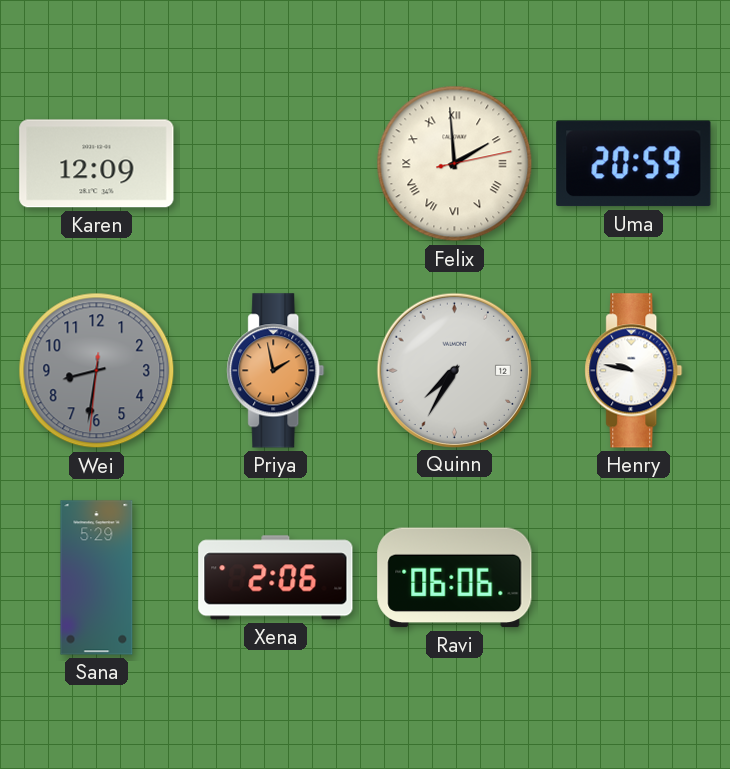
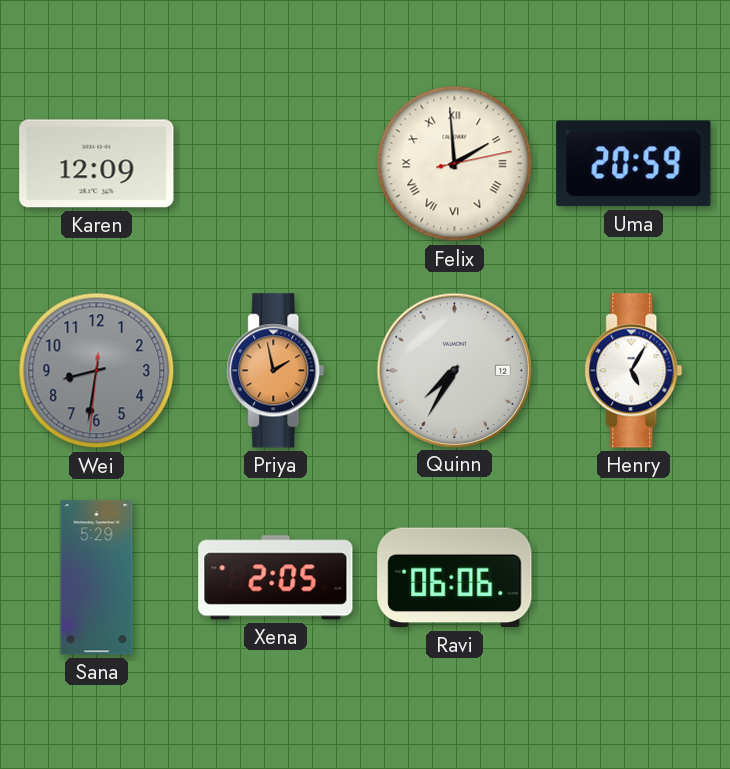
Henry: 9:47 -> 5:05
Xena: 2:06 -> 2:05
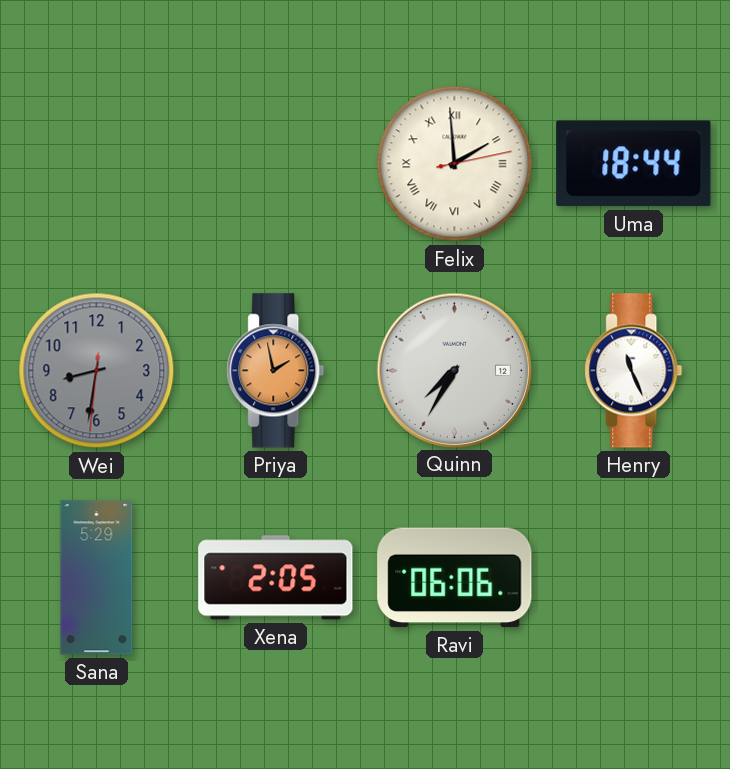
Karen: 12:09 -> none
Uma: 20:59 -> 18:44
Henry: 5:05 -> 11:26
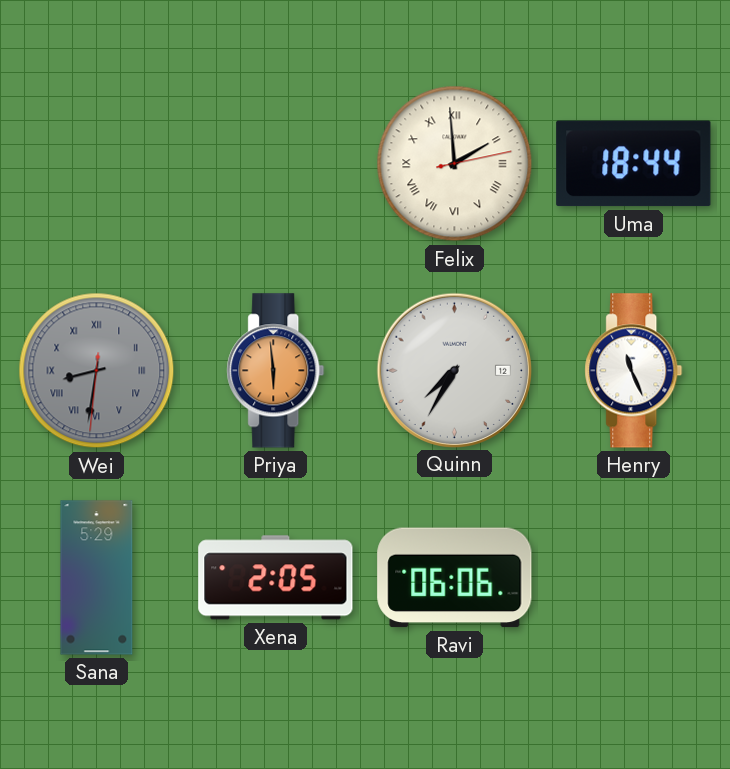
Wei numerals: Arabic -> Roman
Priya: 1:58 -> 5:59
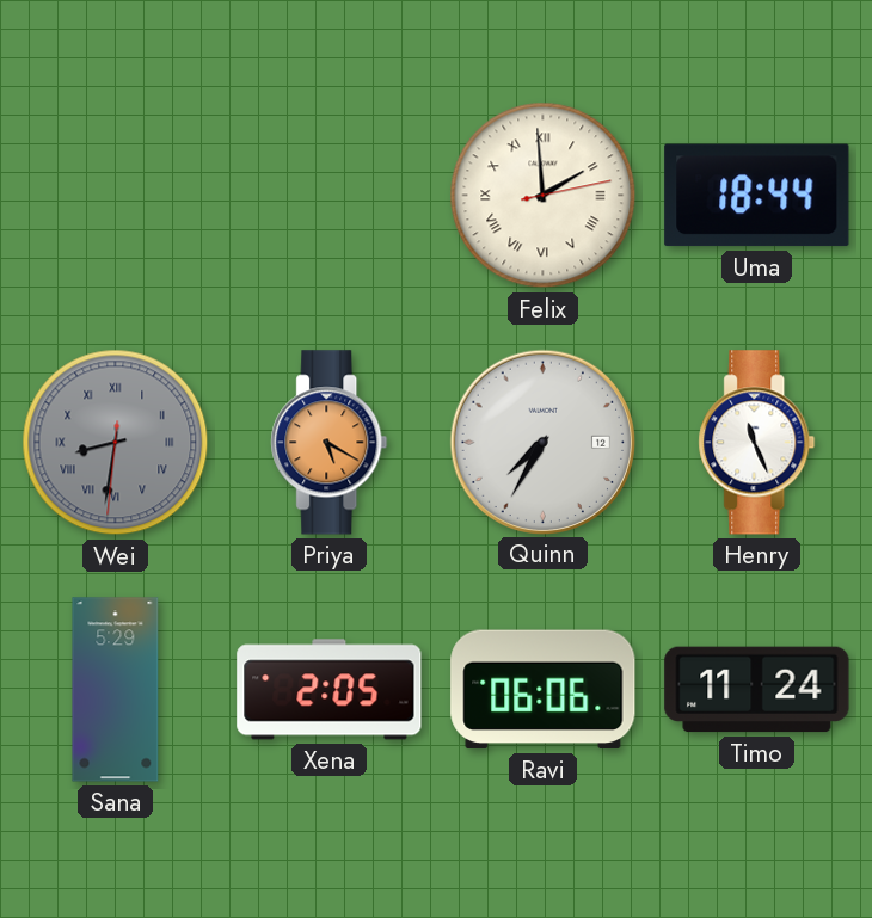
Priya: 5:59 -> 5:20
Timo: none -> 11:24
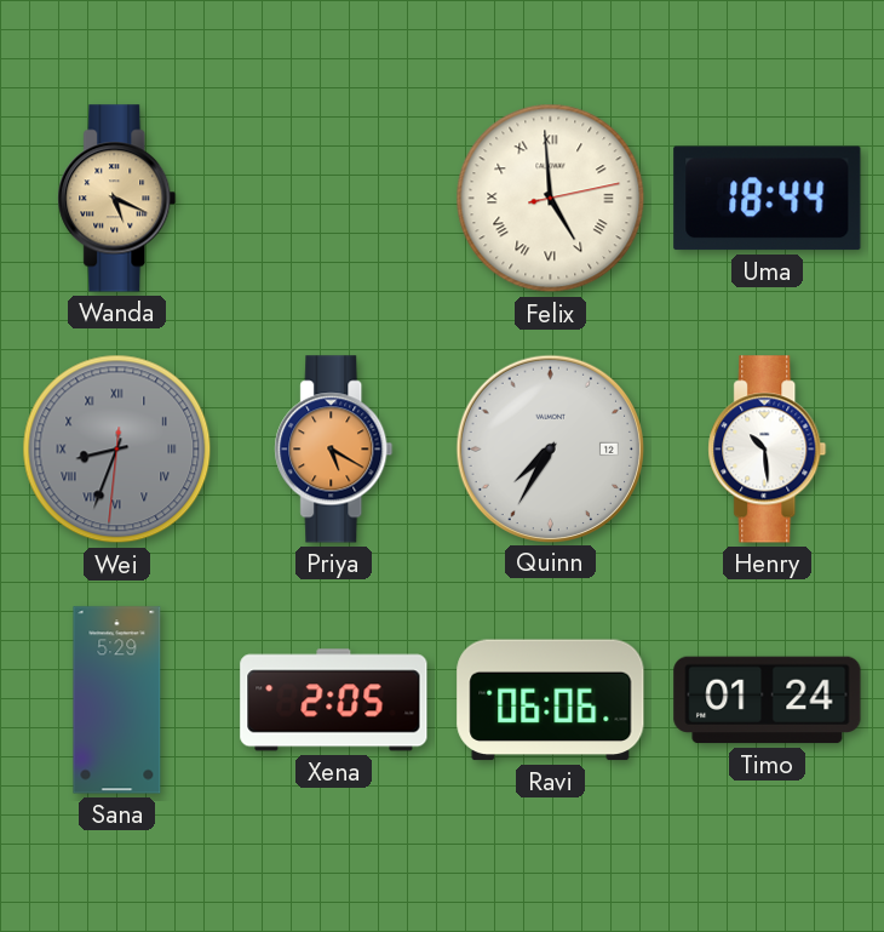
Wanda: none -> 5:19
Felix: 1:59 -> 4:59
Wei: 8:31 -> 8:33
Henry: 11:26 -> 10:29
Timo: 11:24 -> 01:24
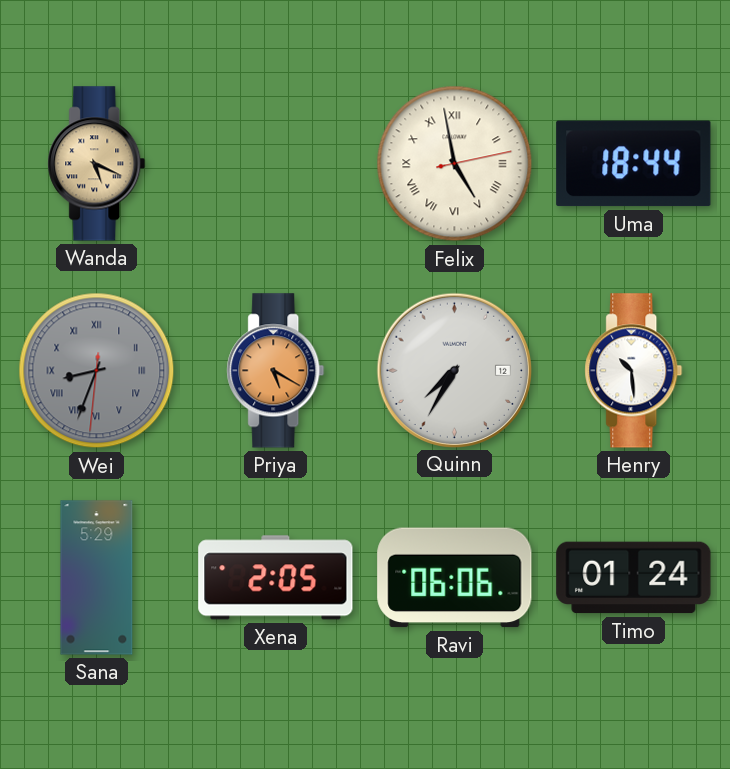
Felix: 4:59 -> 4:58
